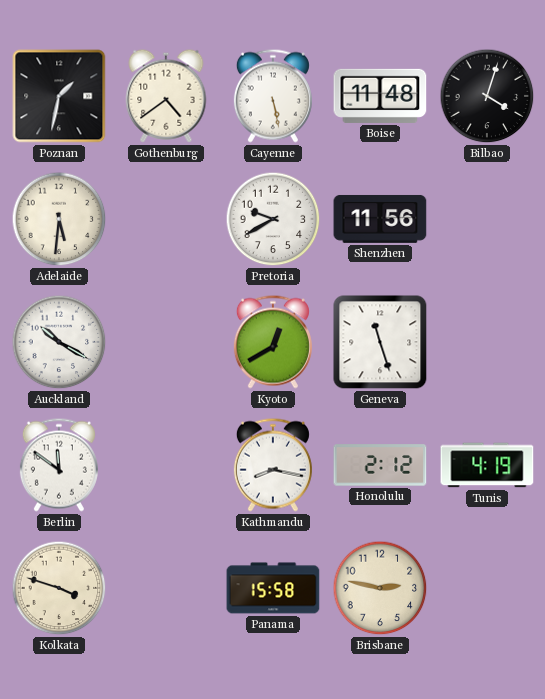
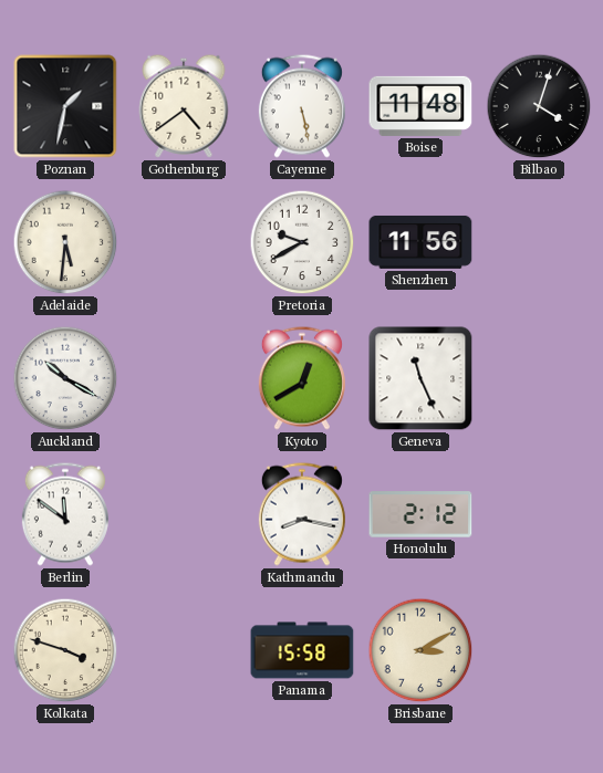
Geneva: 11:27 -> 11:26
Tunis: 4:19 -> none
Brisbane: 2:47 -> 3:10
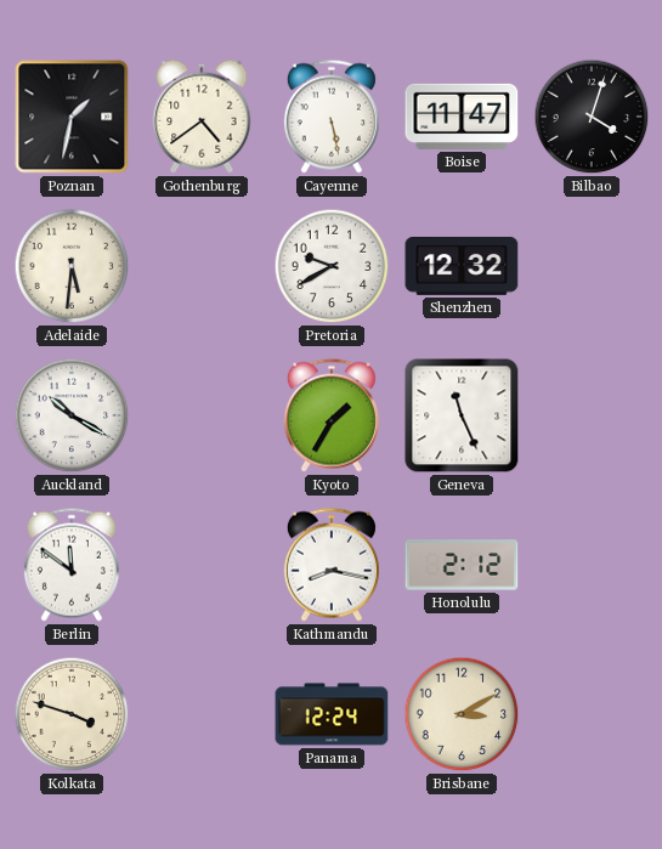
Boise: 11:48 -> 11:47
Shenzhen: 11:56 -> 12:32
Kyoto: 12:40 -> 1:35
Panama: 15:58 -> 12:24
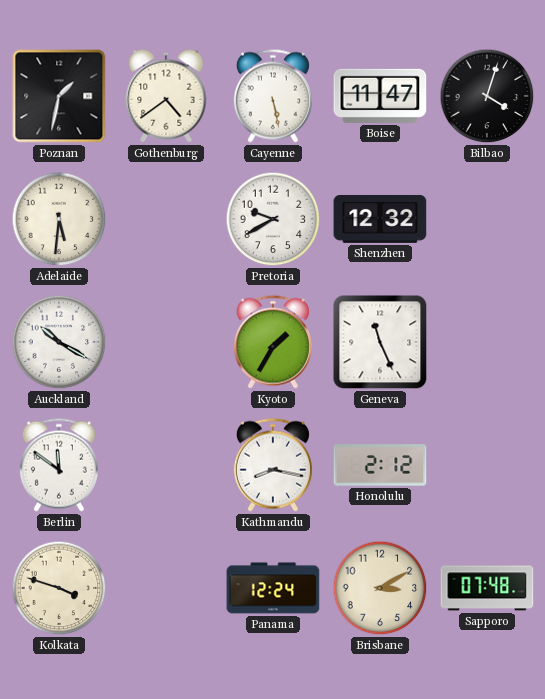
Sapporo: none -> 07:48
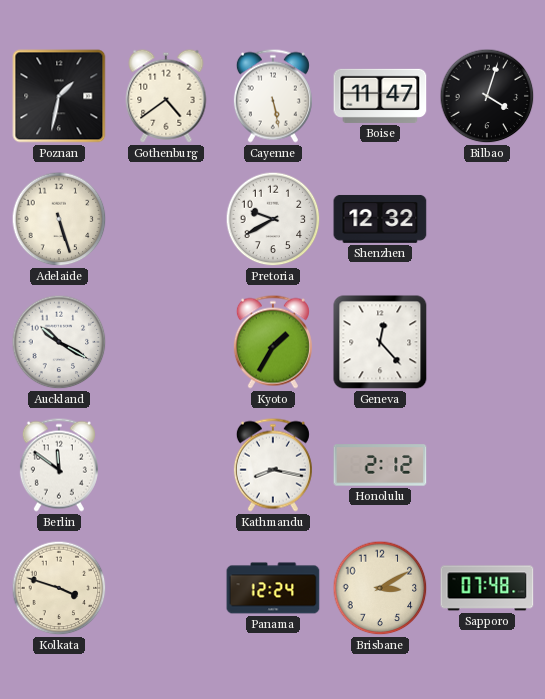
Adelaide: 5:31 -> 5:27
Geneva: 11:26 -> 12:23
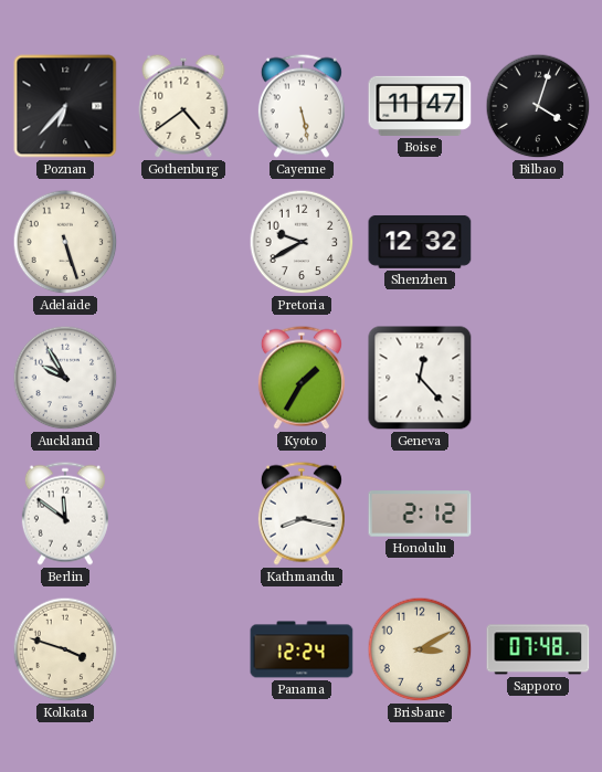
Poznan: 1:32 -> 6:37
Auckland: 10:20 -> 9:55
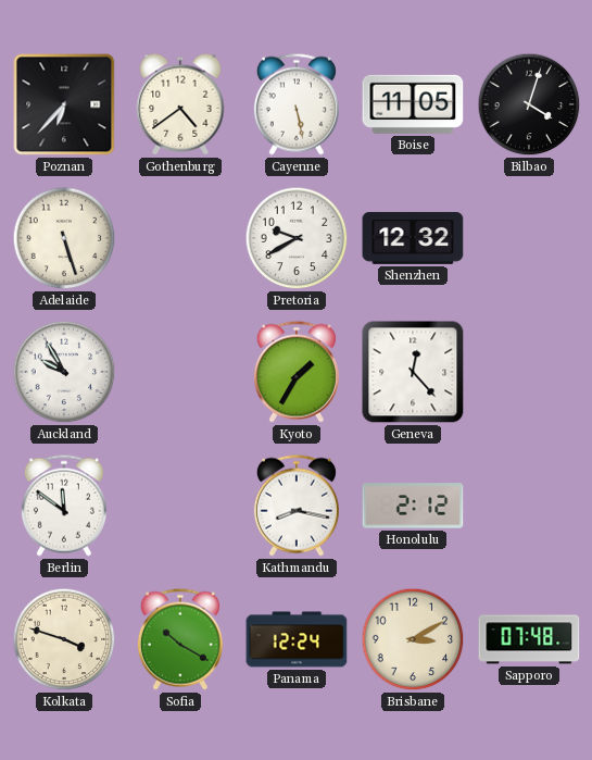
Boise: 11:47 -> 11:05
Sofia: none -> 10:20
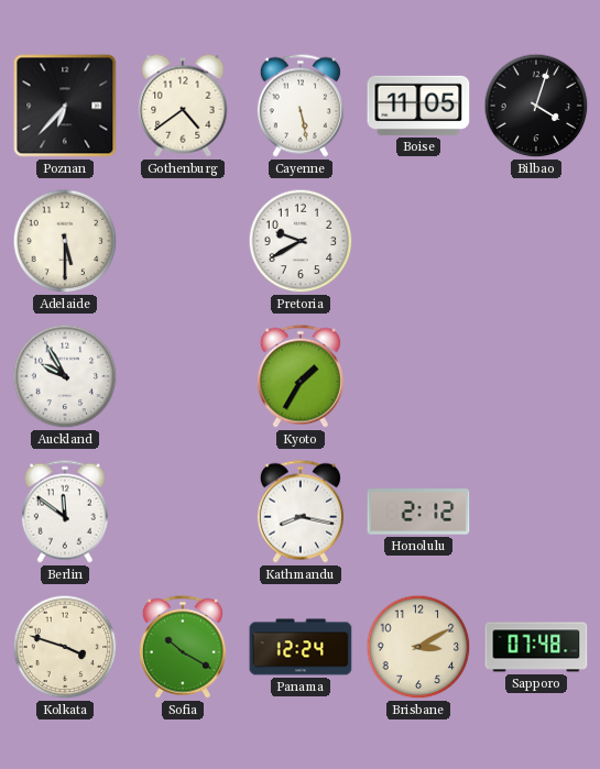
Adelaide: 5:27 -> 5:30
Shenzhen: 12:32 -> none
Geneva: 12:23 -> none
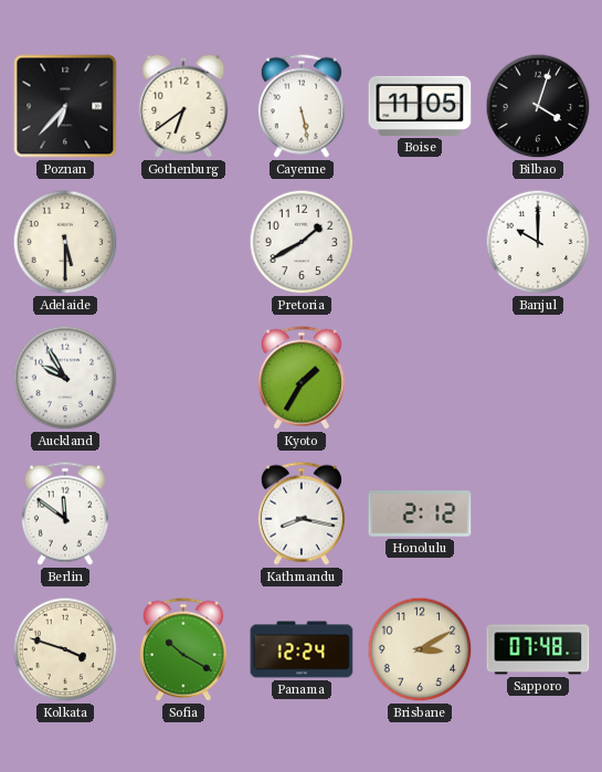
Gothenburg: 4:39 -> 6:39
Pretoria: 9:40 -> 1:40
Banjul: none -> 10:00
